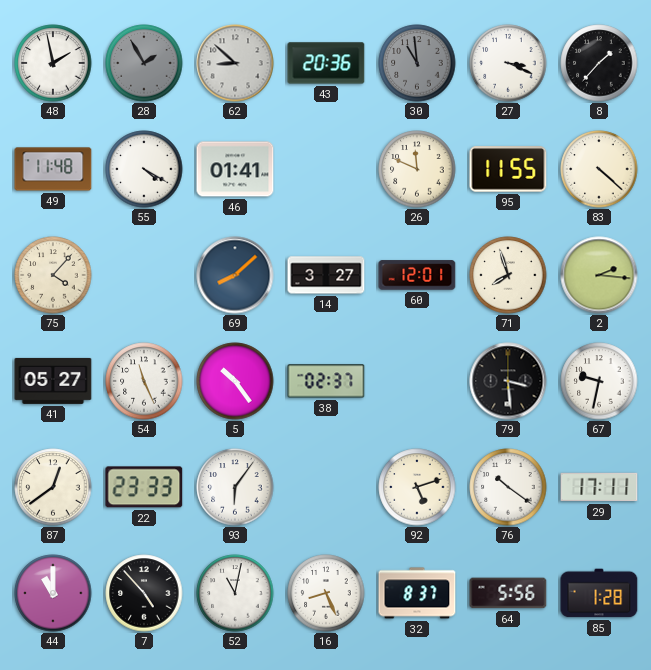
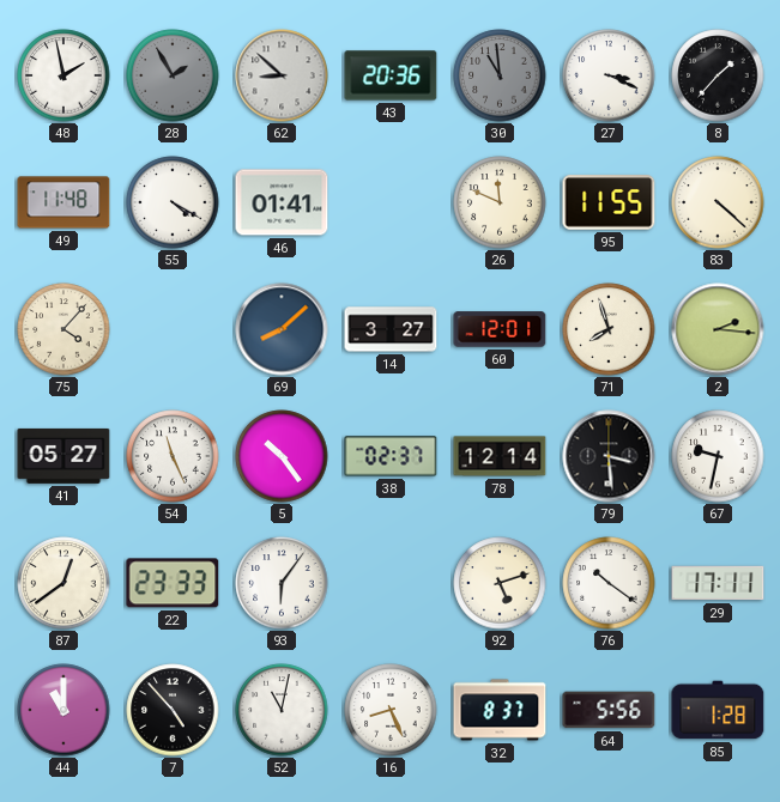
78: none -> 12:14
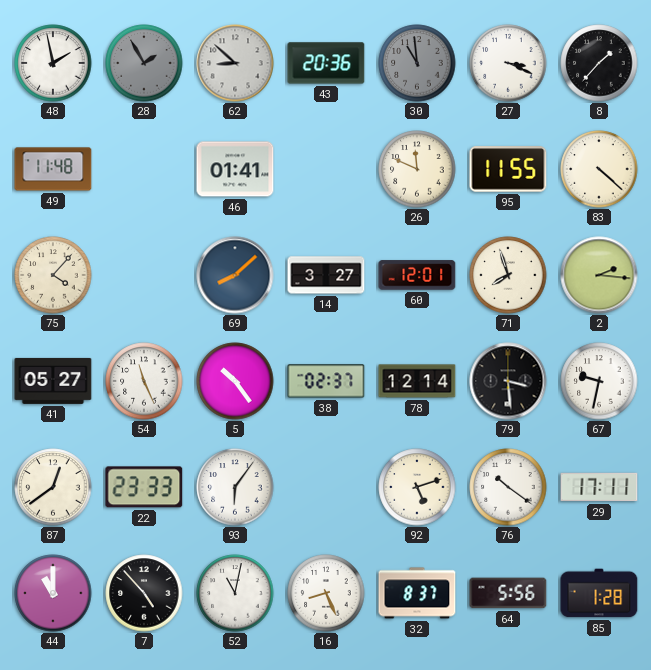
55: 4:20 -> none
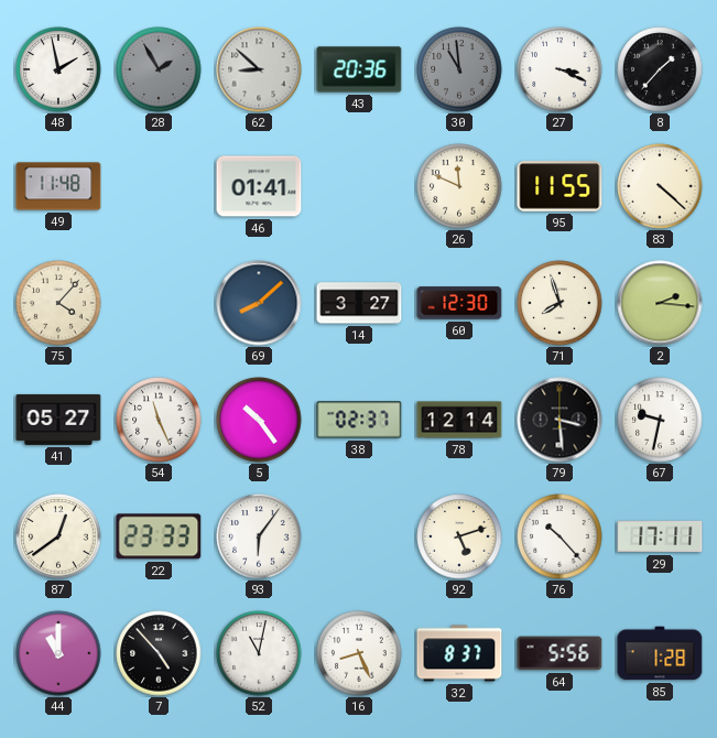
60: 12:01 -> 12:30
76: 10:21 -> 10:23
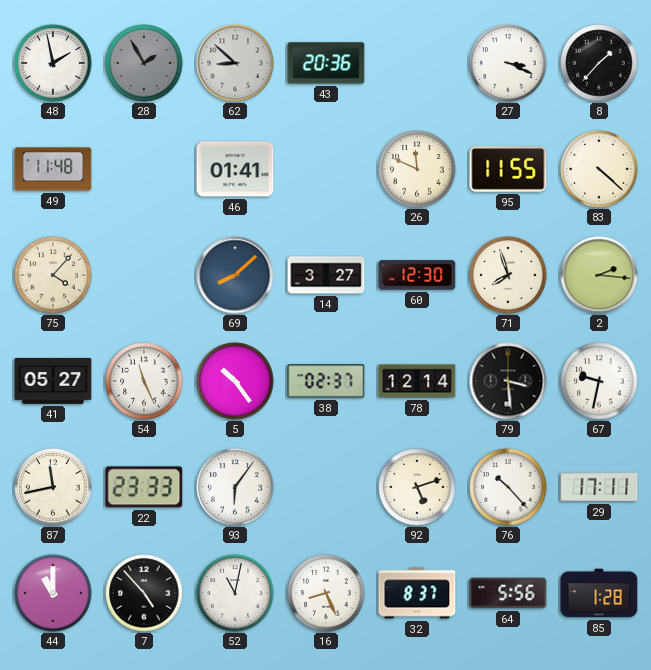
30: 10:59 -> none
87: 12:39 -> 11:43
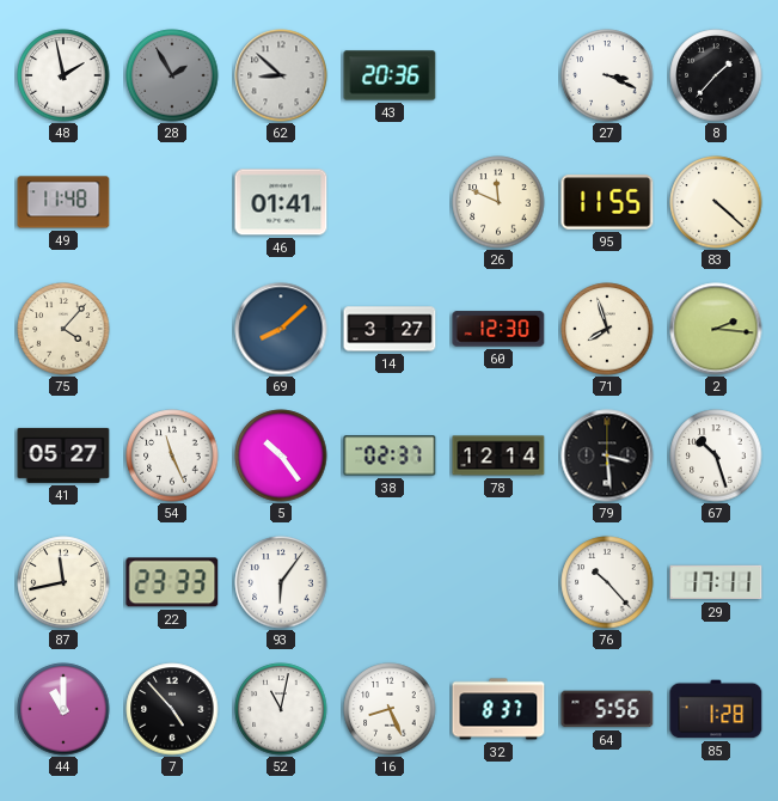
67: 9:32 -> 10:27
92: 5:12 -> none
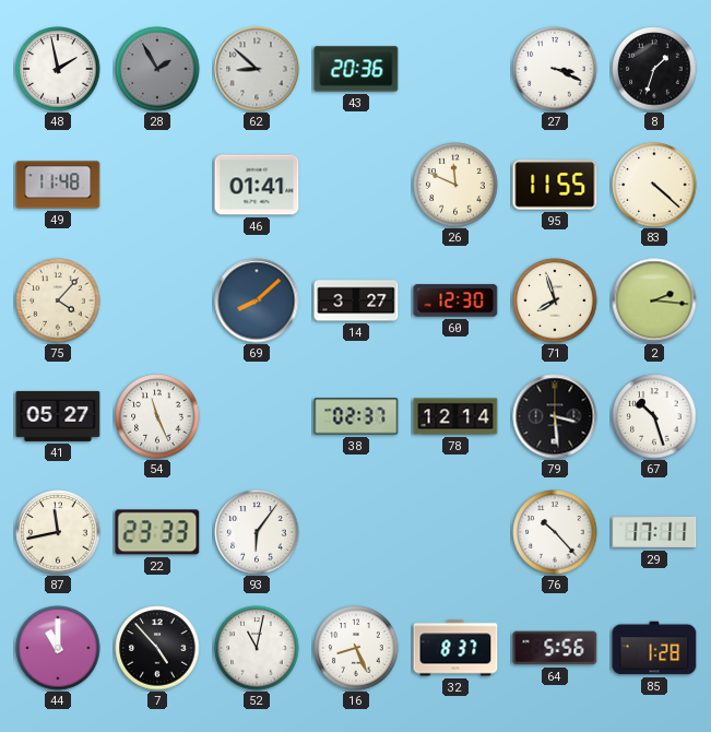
8: 1:37 -> 1:33
5: 10:24 -> none
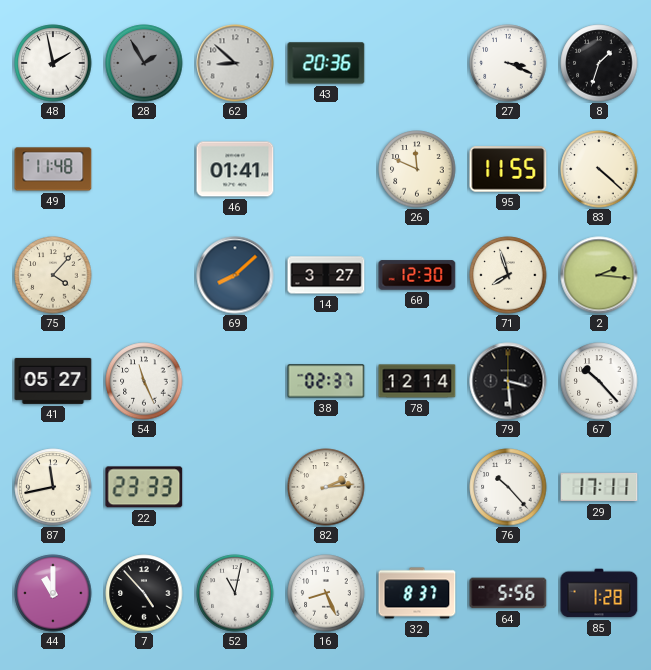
67: 10:27 -> 10:23
93: 6:06 -> none
82: none -> 2:14
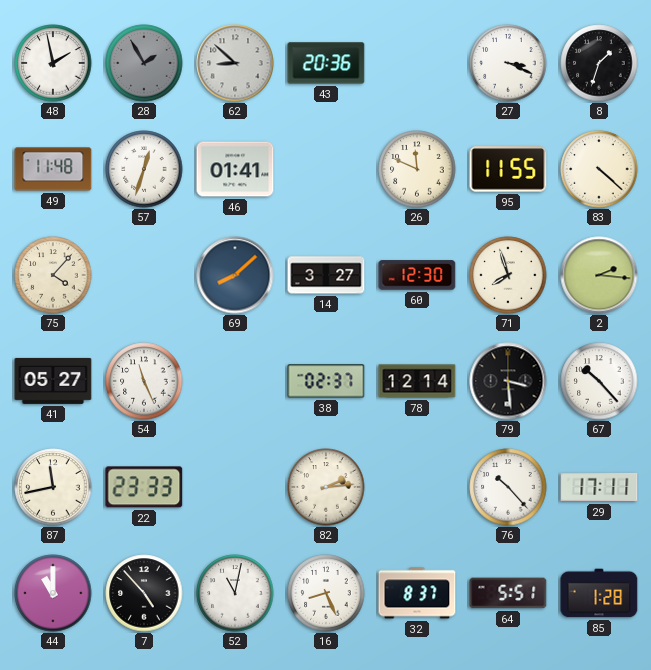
57: none -> 12:33
64: 5:56 -> 5:51
